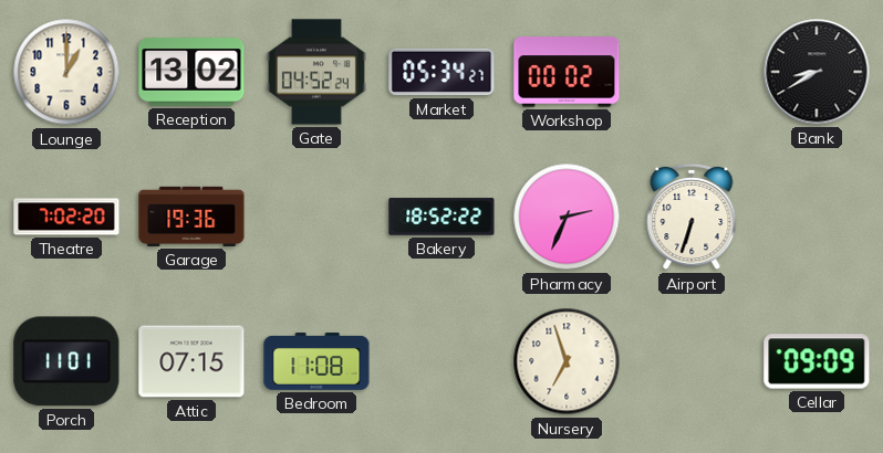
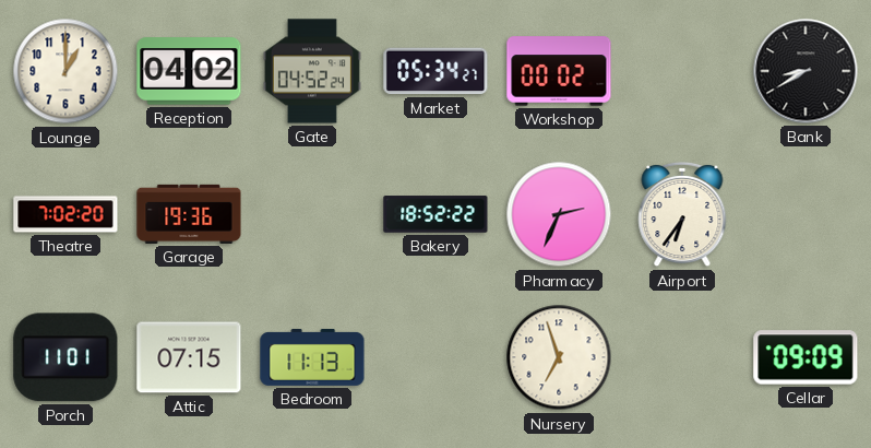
Reception: 13:02 -> 04:02
Airport: 6:33 -> 6:36
Bedroom: 11:08 -> 11:13
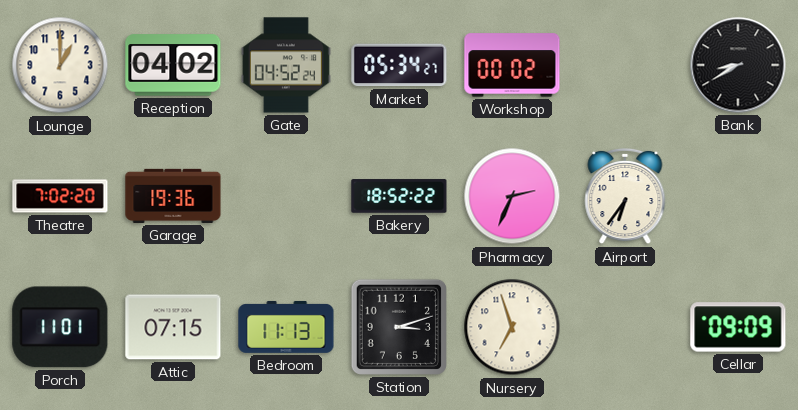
Station: none -> 3:12
